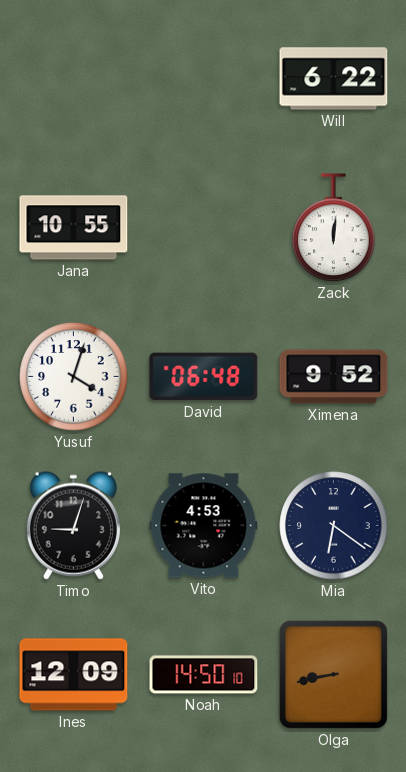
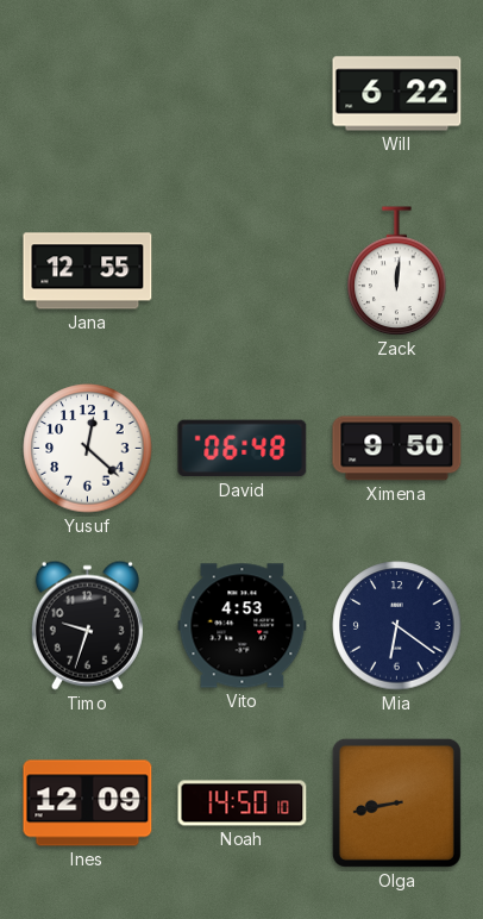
Jana: 10:55 -> 12:55
Yusuf: 4:03 -> 12:22
Ximena: 9:52 -> 9:50
Timo: 9:03 -> 9:33
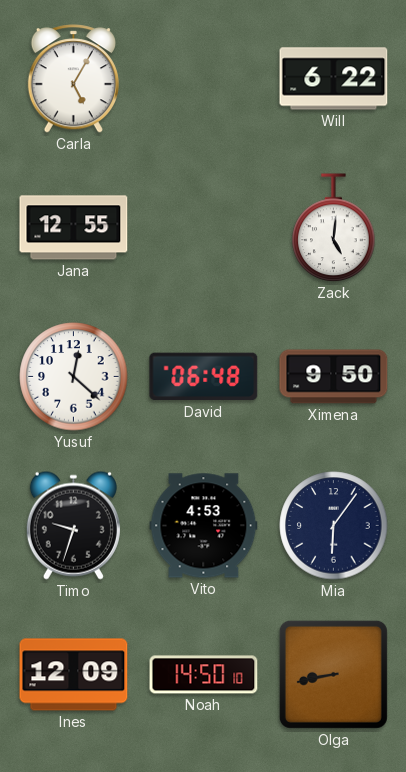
Carla: none -> 5:05
Zack: 12:01 -> 5:01
Mia: 6:21 -> 6:06
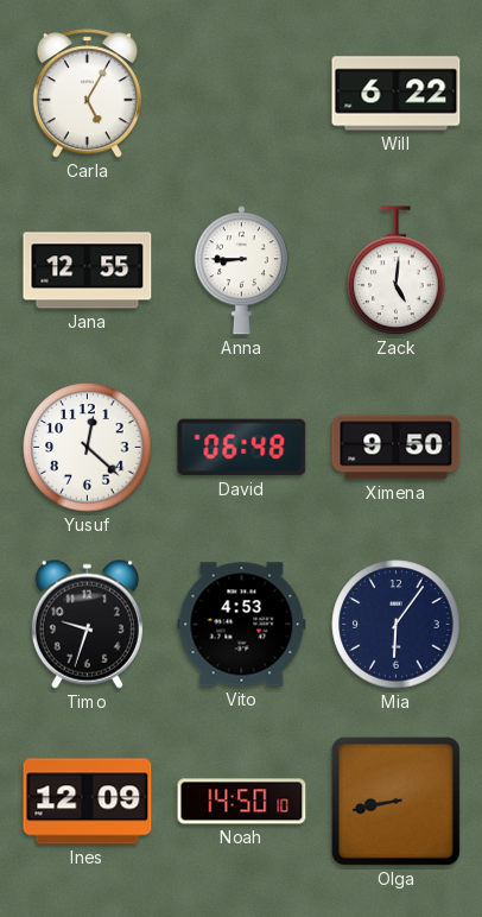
Anna: none -> 8:45
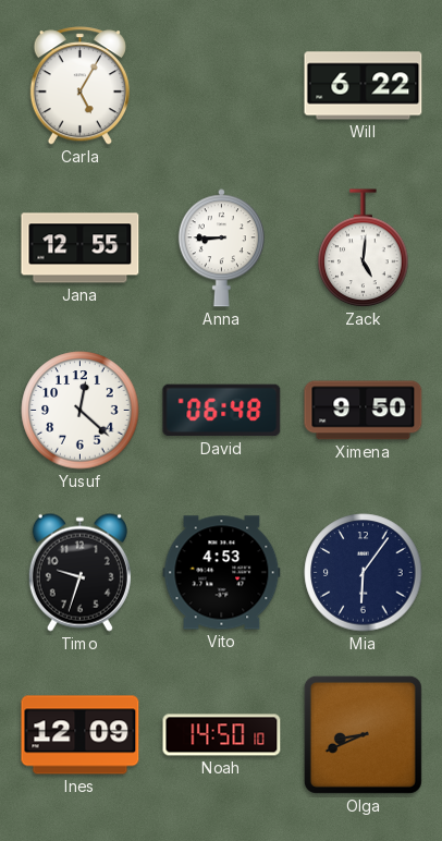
Olga: 8:43 -> 8:41
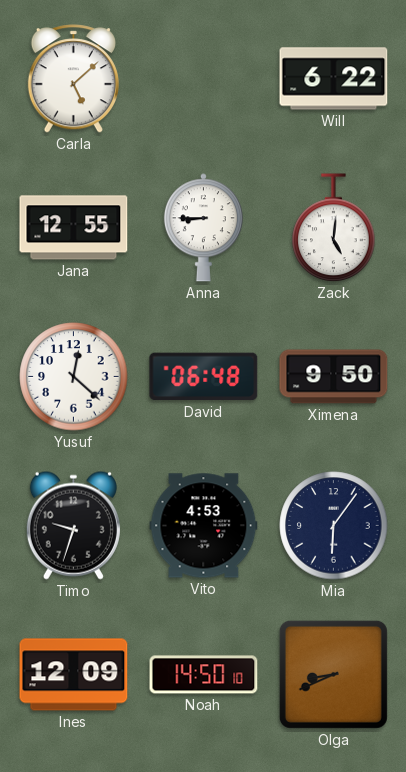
Carla: 5:05 -> 5:08
